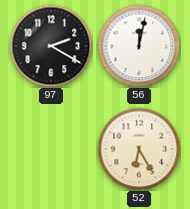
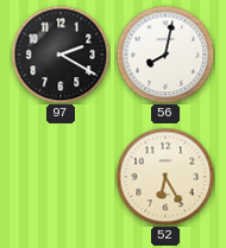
56: 12:02 -> 8:02
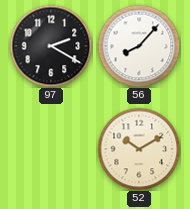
56: 8:02 -> 8:07
52: 6:25 -> 10:10
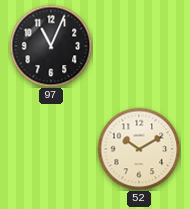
97: 2:20 -> 11:04
56: 8:07 -> none
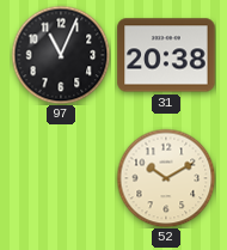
31: none -> 20:38
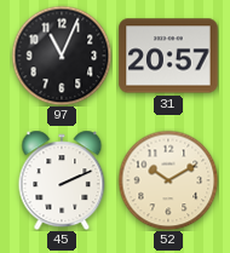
31: 20:38 -> 20:57
45: none -> 2:11
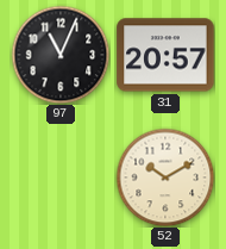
45: 2:11 -> none
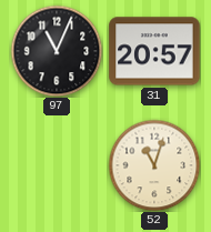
52: 10:10 -> 11:03
